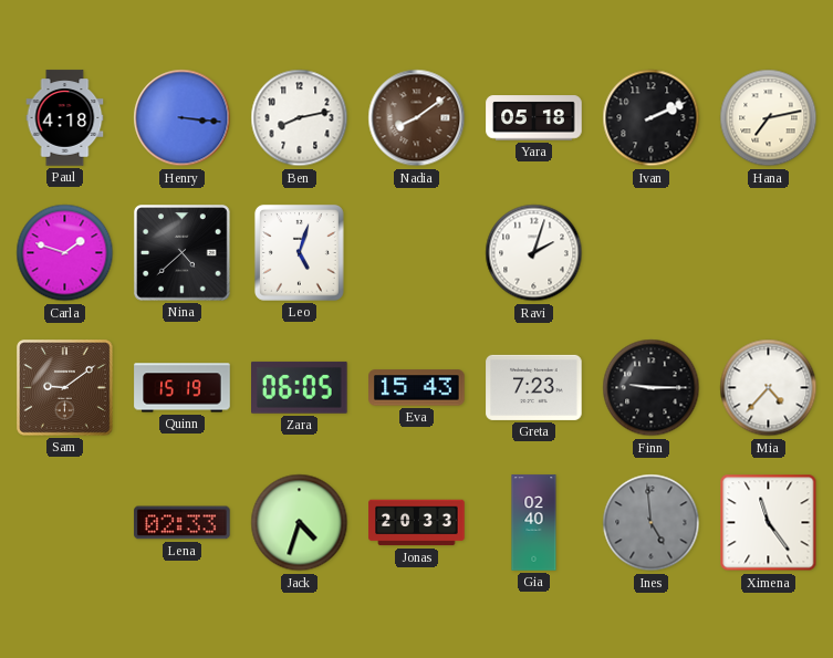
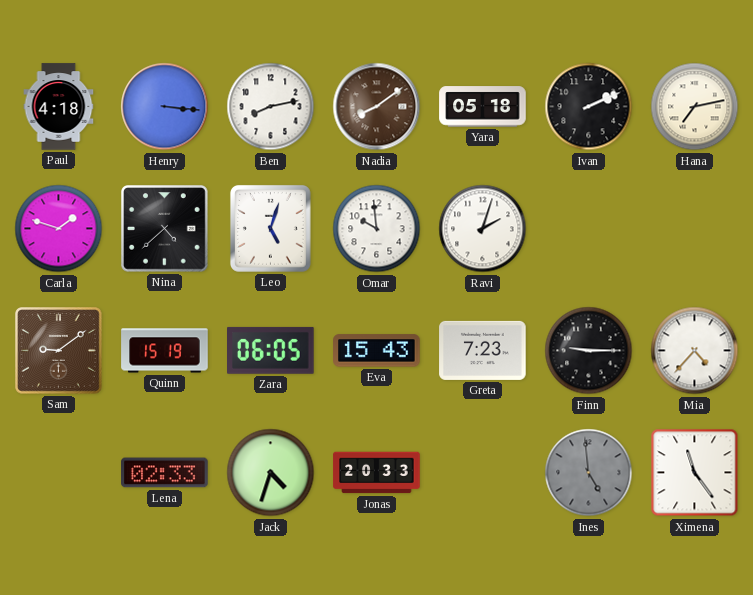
Omar: none -> 9:59
Gia: 02:40 -> none
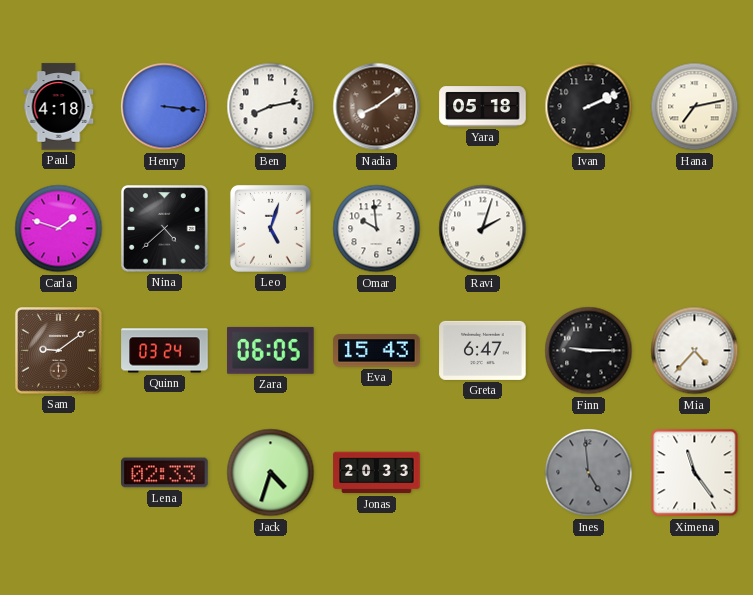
Quinn: 15:19 -> 03:24
Greta: 7:23 -> 6:47
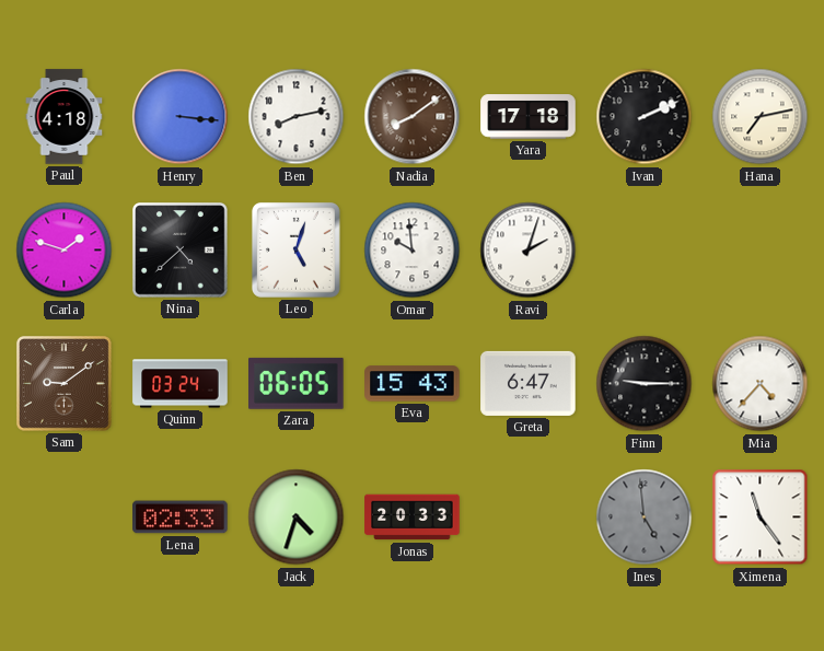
Yara: 05:18 -> 17:18
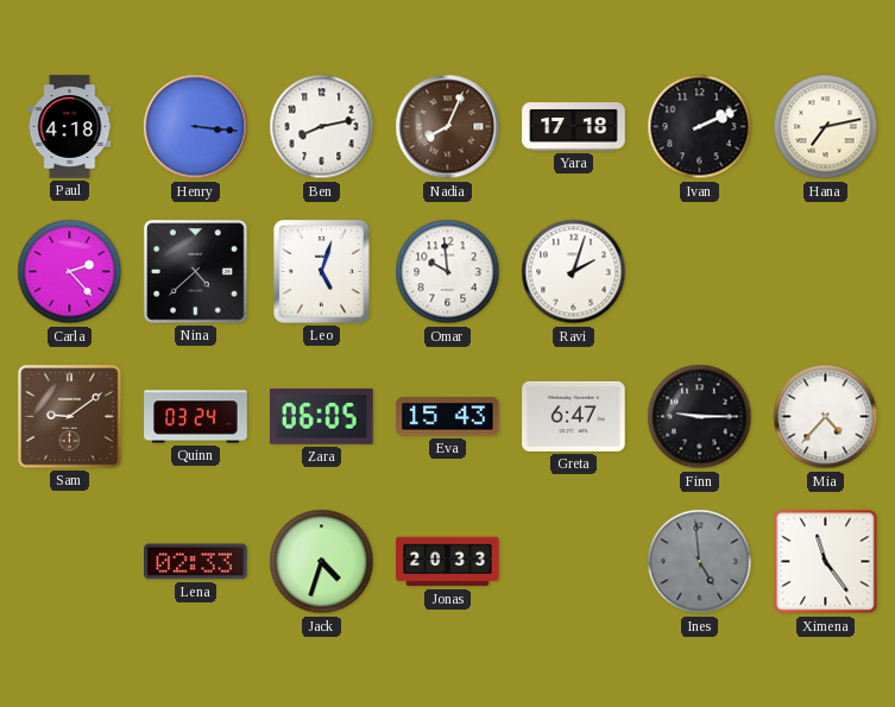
Nadia: 8:09 -> 8:04
Carla: 1:48 -> 2:23
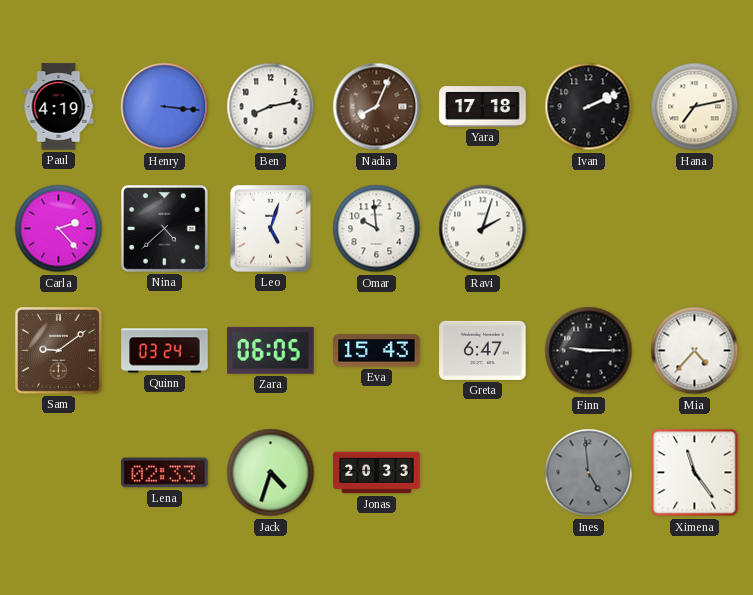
Paul: 4:18 -> 4:19
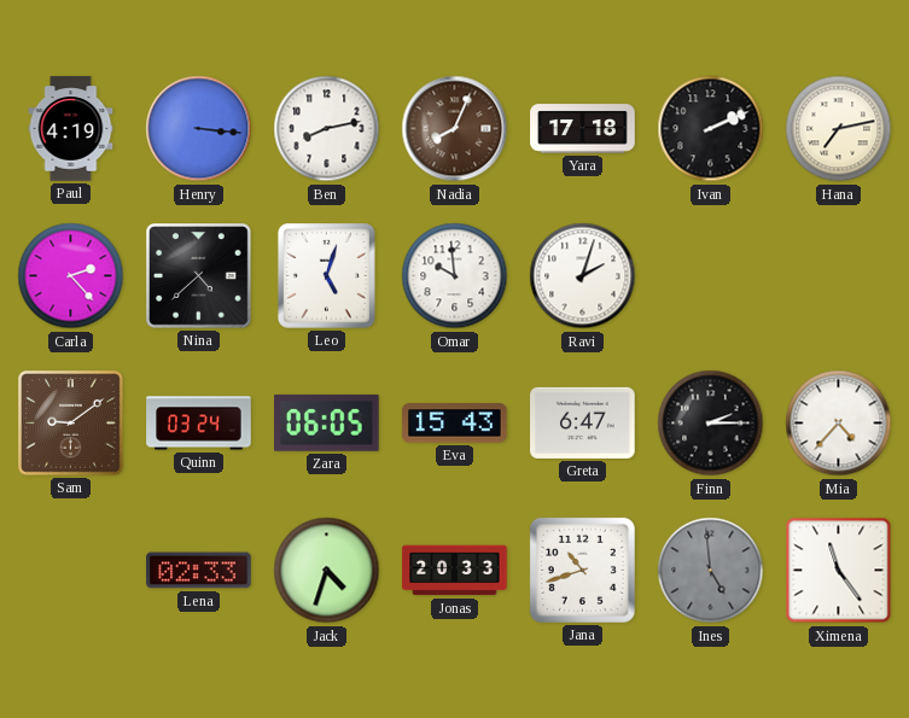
Finn: 9:15 -> 2:15
Jana: none -> 10:42
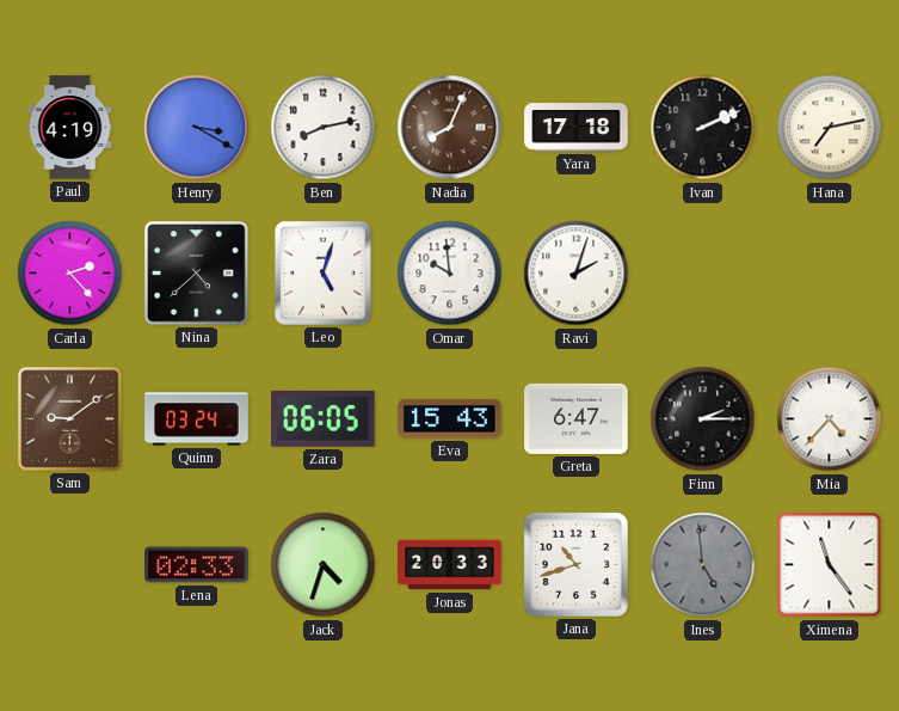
Henry: 3:16 -> 3:20
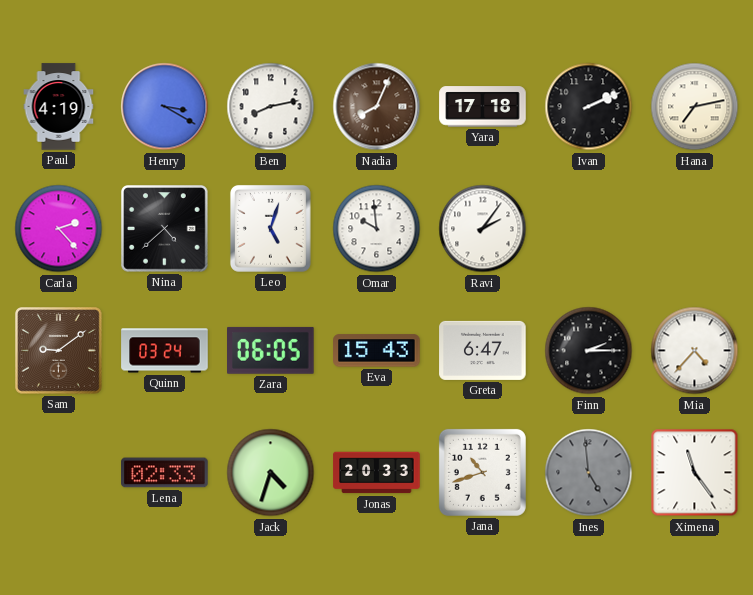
Ravi: 2:03 -> 2:06
